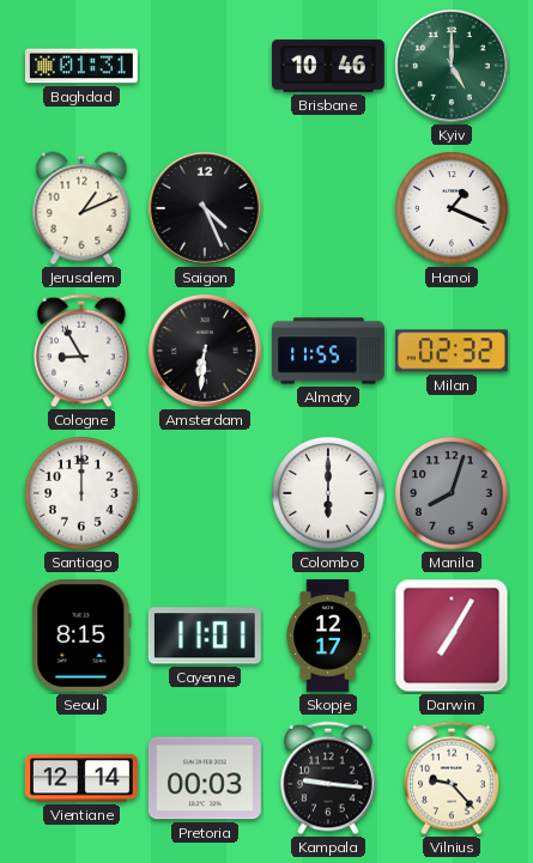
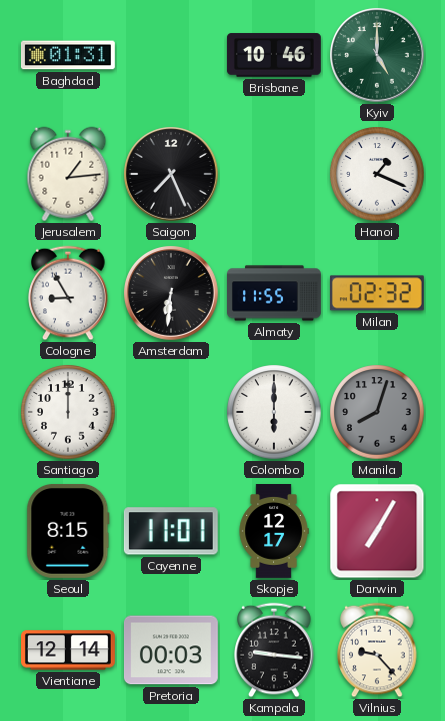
Jerusalem: 1:11 -> 1:14
Saigon: 4:26 -> 7:26
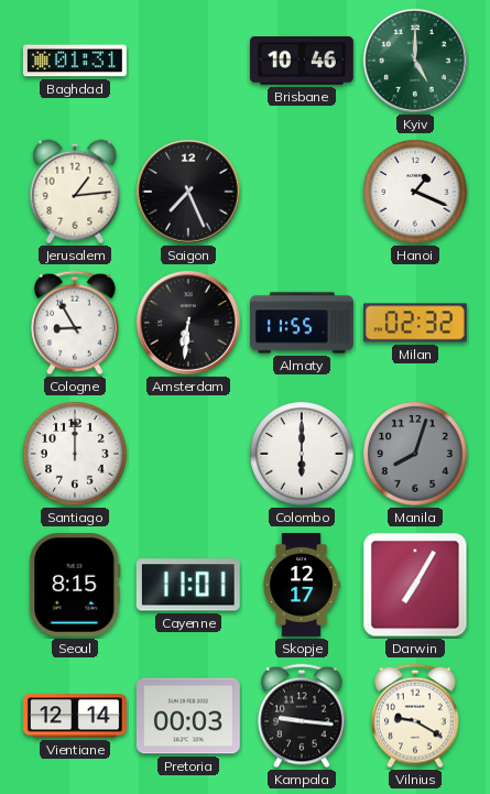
Vilnius: 9:23 -> 9:20
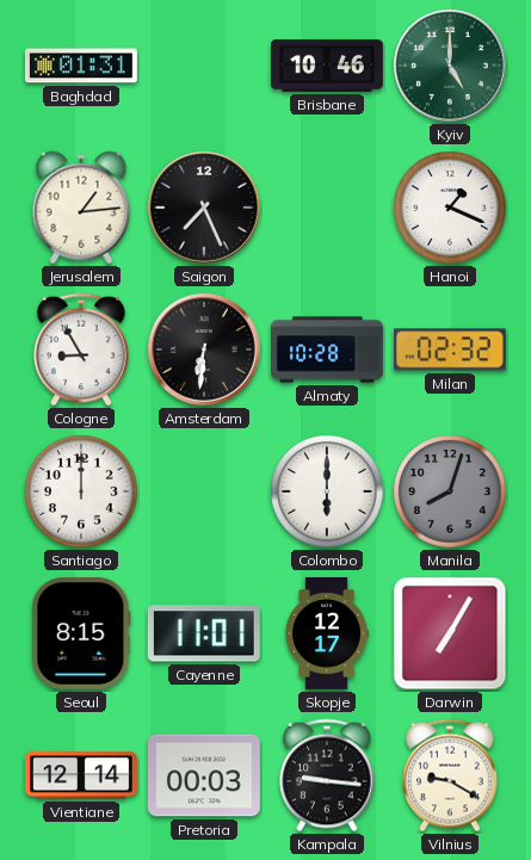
Almaty: 11:55 -> 10:28
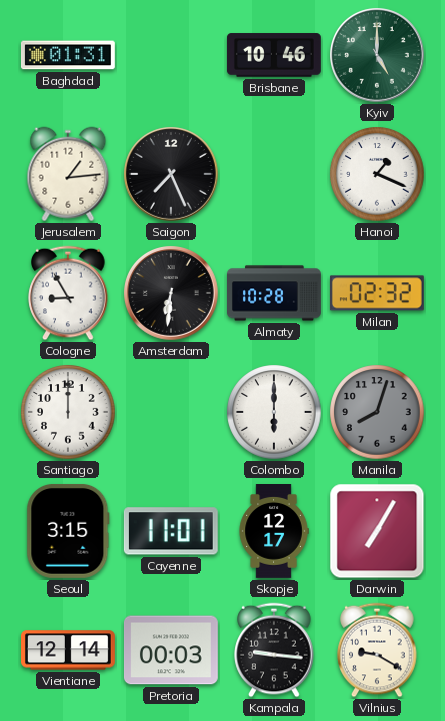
Seoul: 8:15 -> 3:15
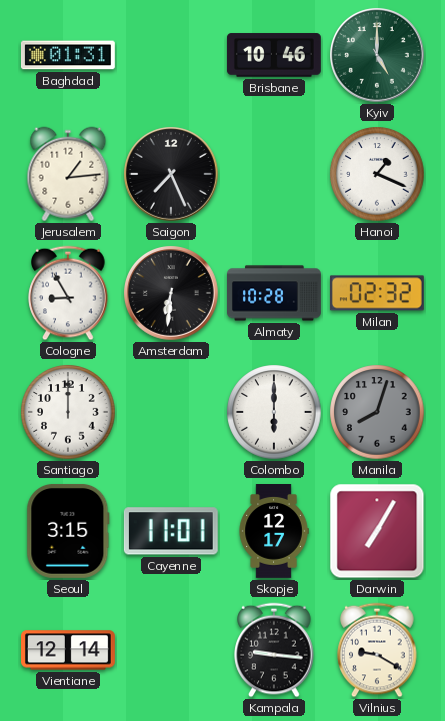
Pretoria: 00:03 -> none
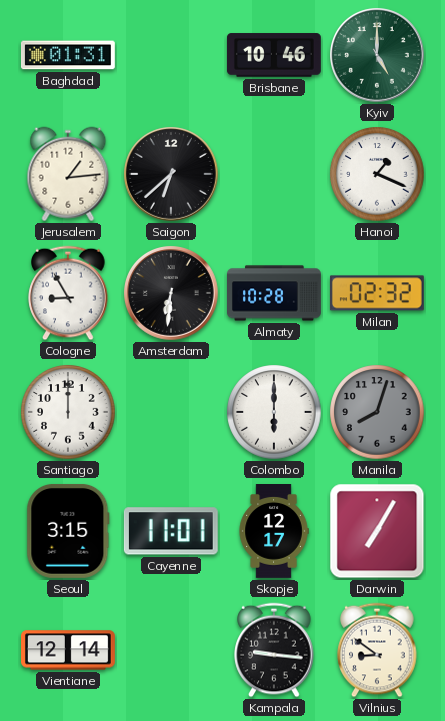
Saigon: 7:26 -> 6:38
Vilnius: 9:20 -> 8:51
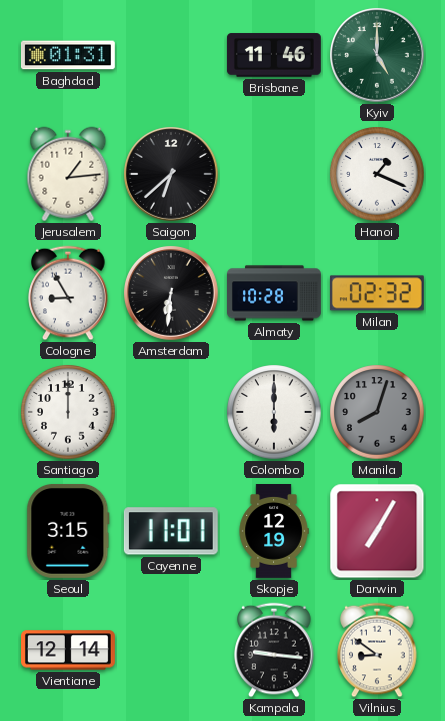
Brisbane: 10:46 -> 11:46
Skopje: 12:17 -> 12:19
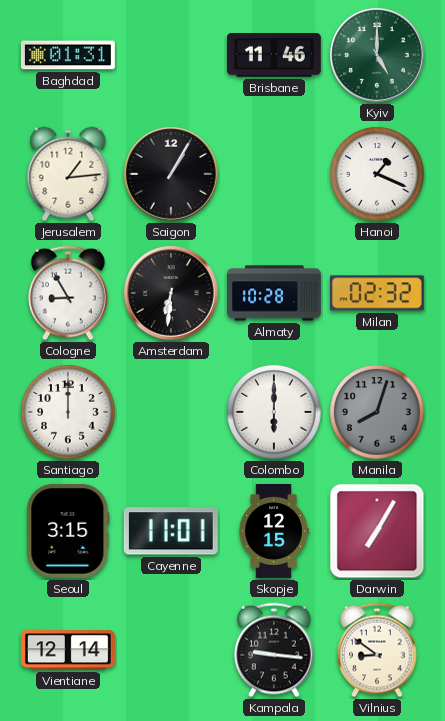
Saigon: 6:38 -> 1:05
Skopje: 12:19 -> 12:15
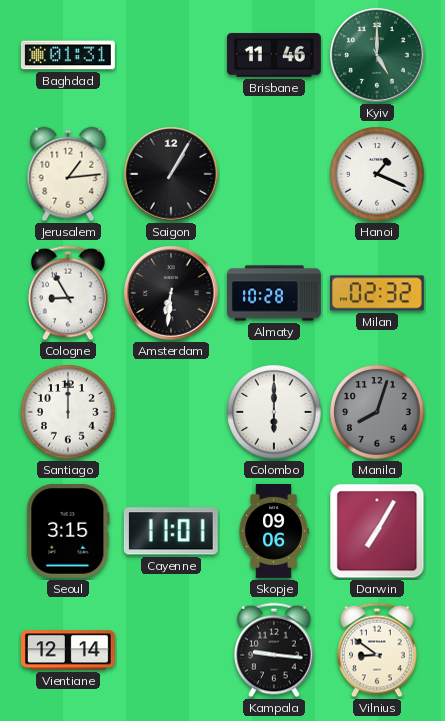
Skopje: 12:15 -> 09:06
